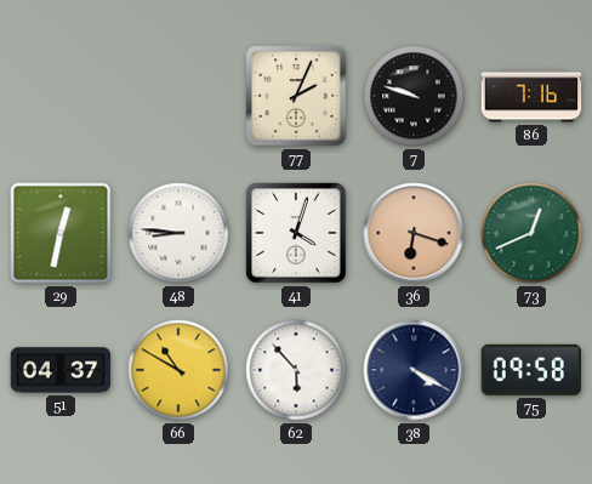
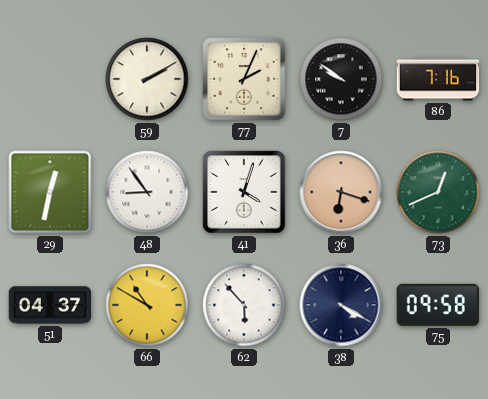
59: none -> 2:10
7: 9:48 -> 9:51
48: 8:46 -> 8:54
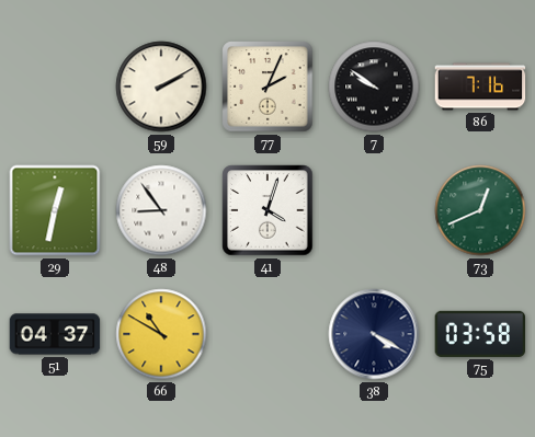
36: 6:18 -> none
62: 5:53 -> none
75: 09:58 -> 03:58
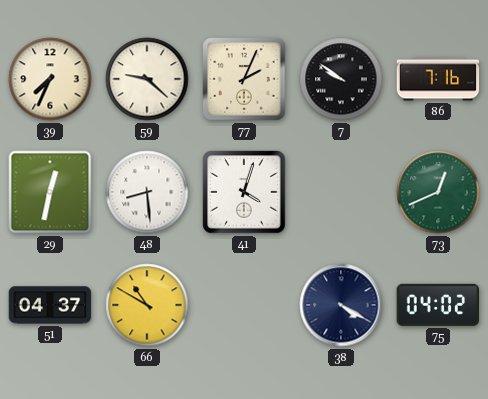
39: none -> 7:34
59: 2:10 -> 9:22
48: 8:54 -> 8:29
75: 03:58 -> 04:02
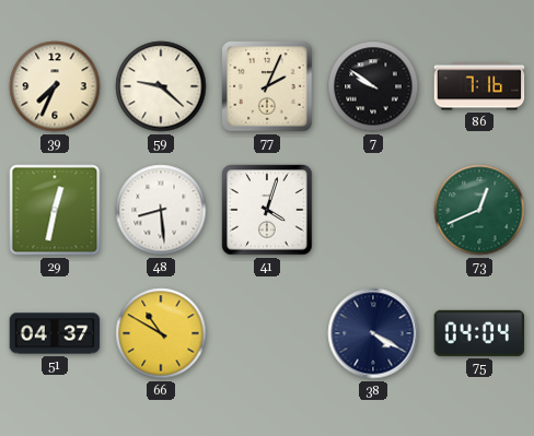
75: 04:02 -> 04:04
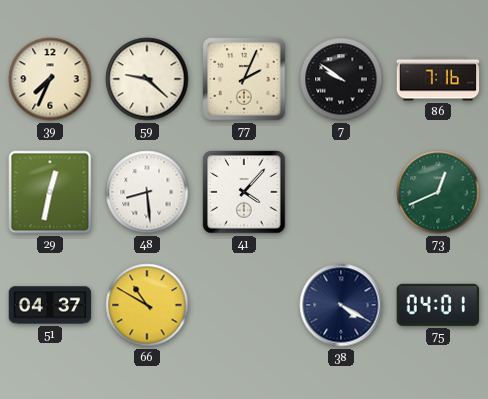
41: 4:03 -> 4:07
75: 04:04 -> 04:01
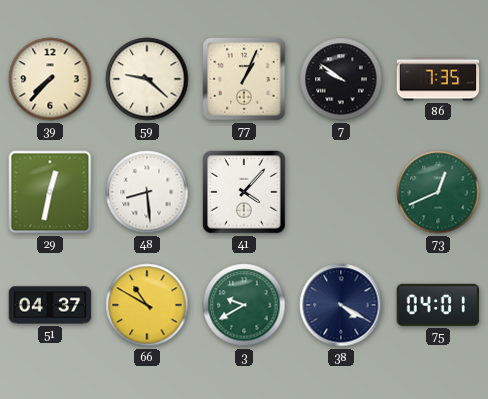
39: 7:34 -> 7:37
77: 2:04 -> 1:04
86: 7:16 -> 7:35
3: none -> 9:40
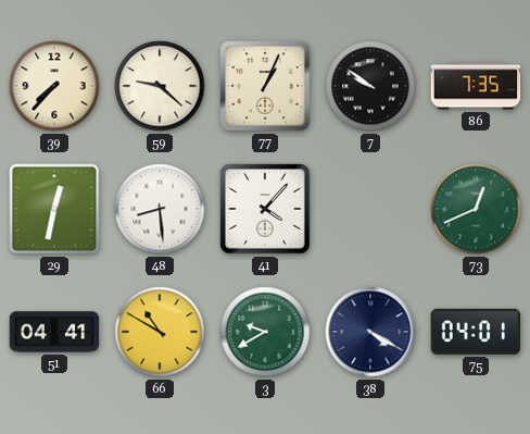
51: 04:37 -> 04:41
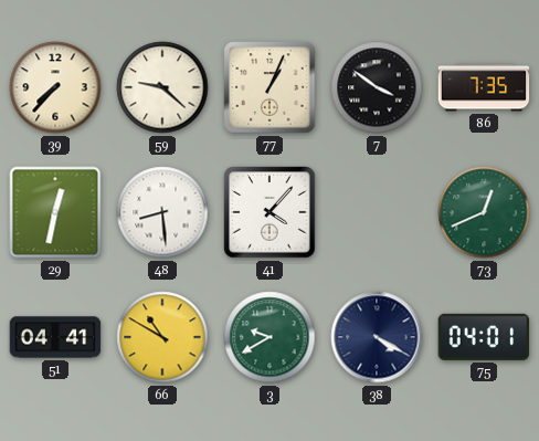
7: 9:51 -> 3:51
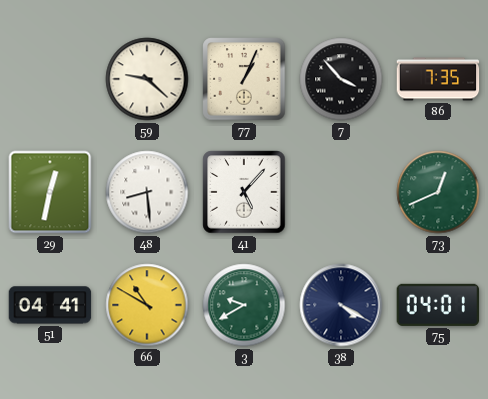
39: 7:37 -> none
7: 3:51 -> 3:53
41: 4:07 -> 5:07
